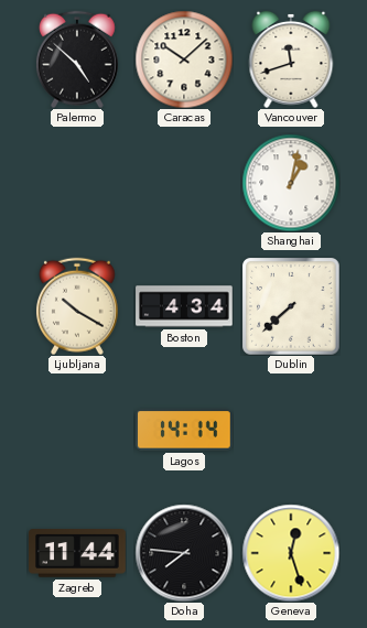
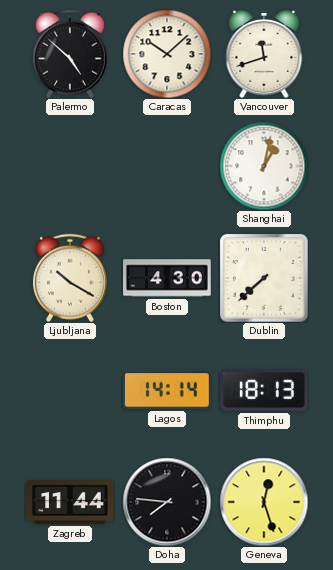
Boston: 4:34 -> 4:30
Thimphu: none -> 18:13
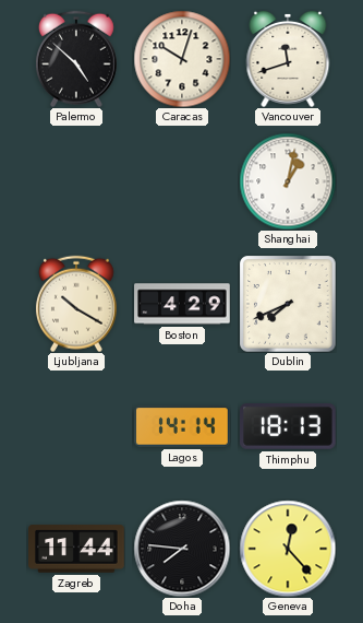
Caracas: 10:08 -> 10:03
Boston: 4:30 -> 4:29
Dublin: 7:38 -> 7:41
Geneva: 12:27 -> 12:23
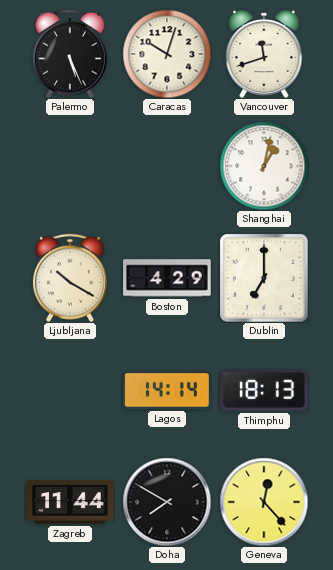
Palermo: 4:52 -> 5:26
Dublin: 7:41 -> 7:00
Doha: 7:46 -> 7:50
